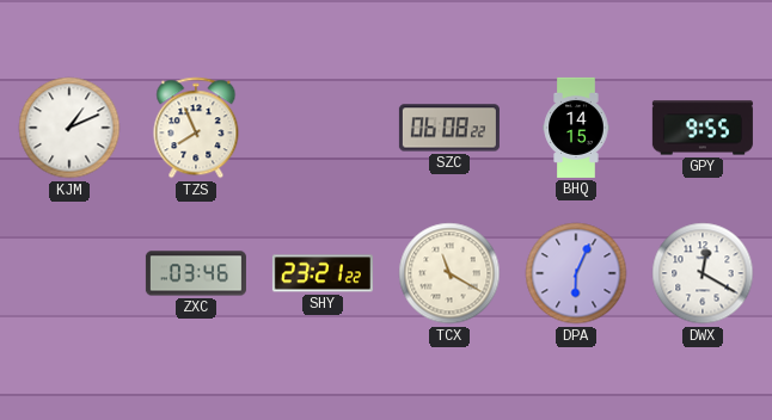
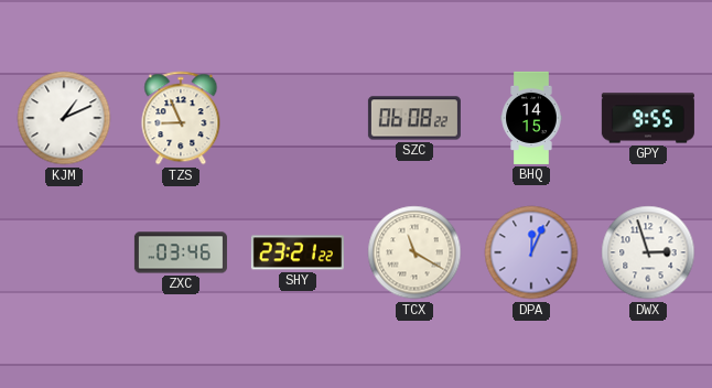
TZS: 7:56 -> 8:56
DPA: 6:04 -> 12:04
DWX: 12:20 -> 2:57
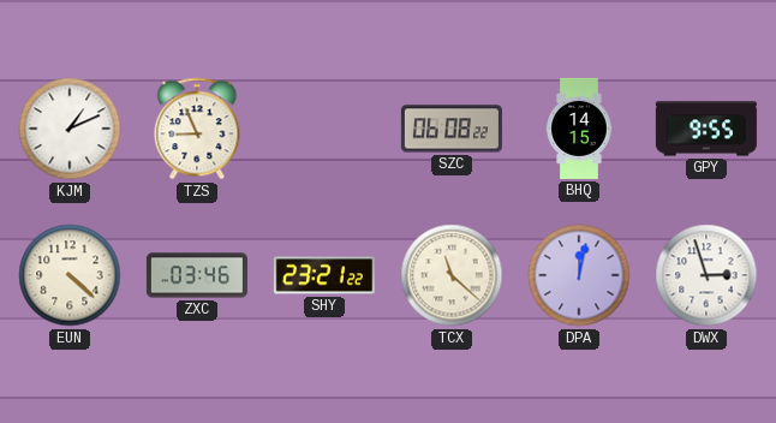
EUN: none -> 4:22
TCX: 11:20 -> 11:22
DPA: 12:04 -> 12:02
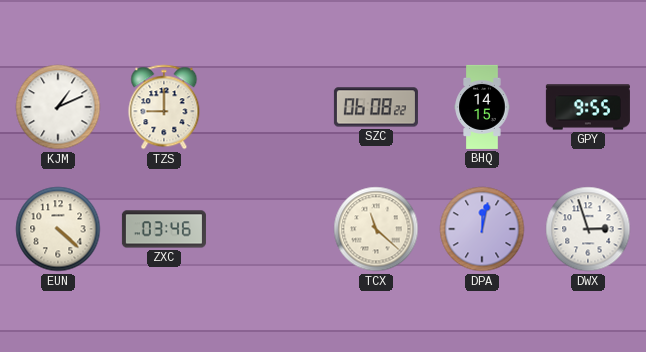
TZS: 8:56 -> 9:00
SHY: 23:21 -> none
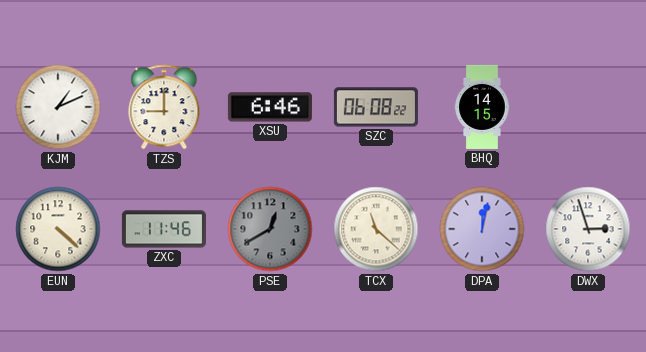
XSU: none -> 6:46
GPY: 9:55 -> none
ZXC: 03:46 -> 11:46
PSE: none -> 12:40
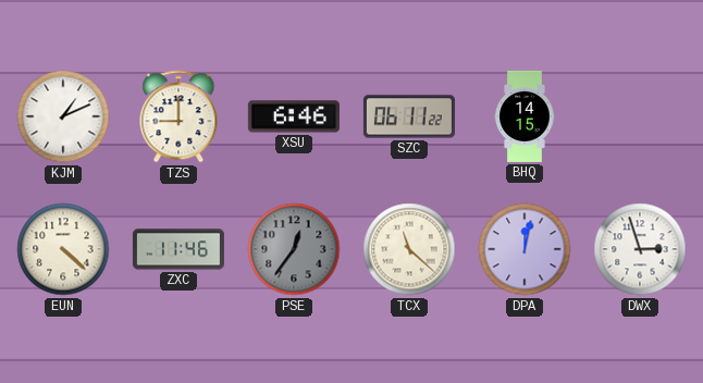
SZC: 06:08 -> 06:11
PSE: 12:40 -> 12:36
